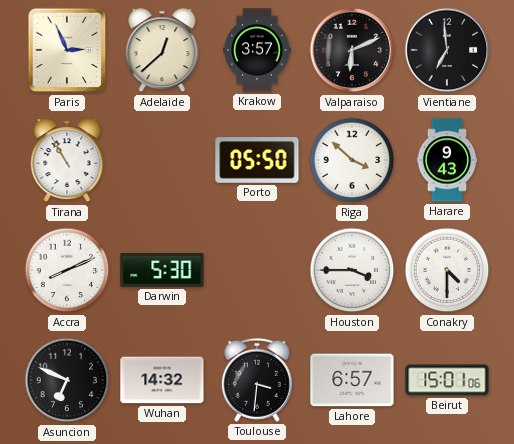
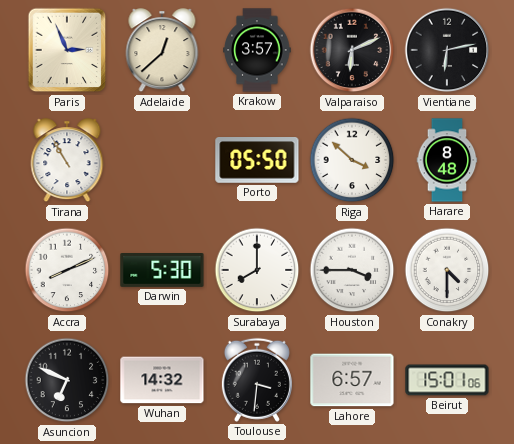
Vientiane: 6:59 -> 6:13
Harare: 9:43 -> 8:48
Surabaya: none -> 8:00
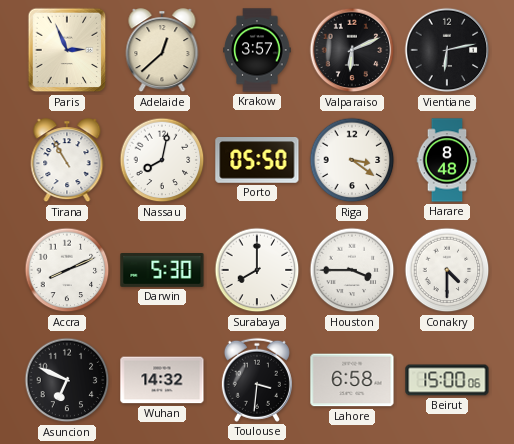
Nassau: none -> 8:02
Riga: 3:52 -> 3:21
Lahore: 6:57 -> 6:58
Beirut: 15:01 -> 15:00
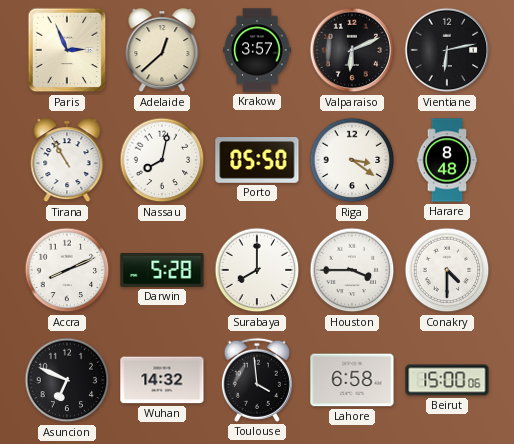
Darwin: 5:30 -> 5:28
Toulouse: 3:31 -> 3:59
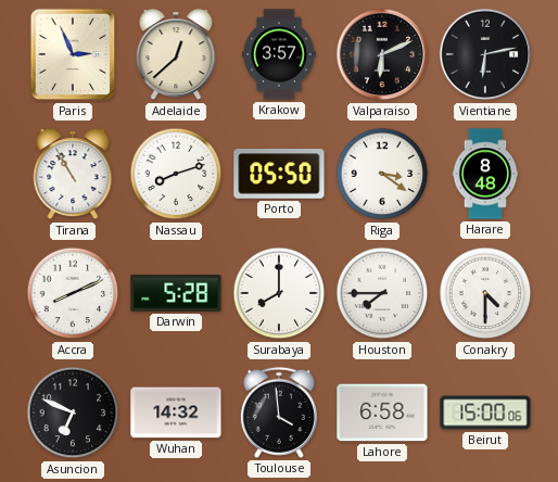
Nassau: 8:02 -> 8:12
Houston: 3:45 -> 7:45
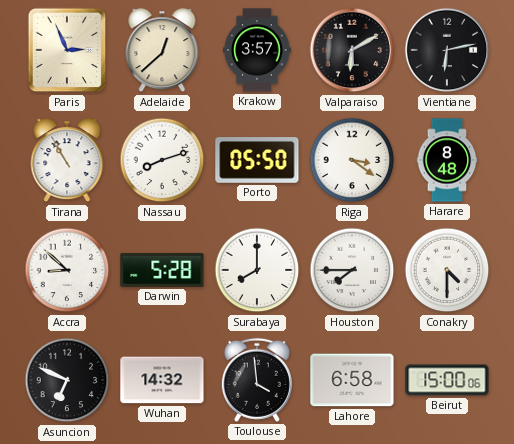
Valparaiso: 6:11 -> 6:10
Accra: 8:11 -> 8:52
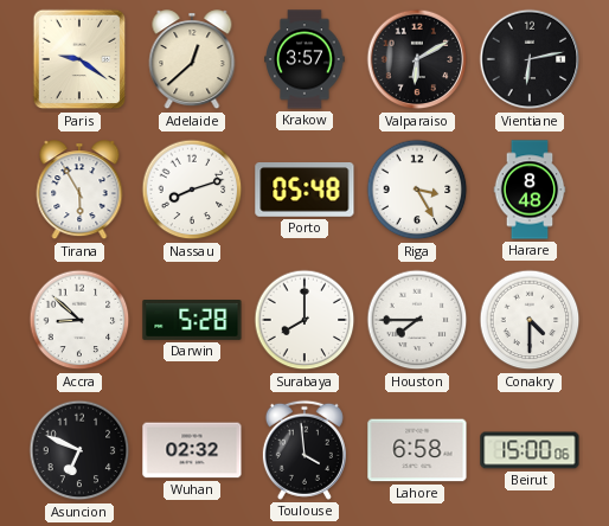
Paris: 2:56 -> 9:21
Tirana: 10:55 -> 5:55
Porto: 05:50 -> 05:48
Riga: 3:21 -> 3:25
Wuhan: 14:32 -> 02:32
